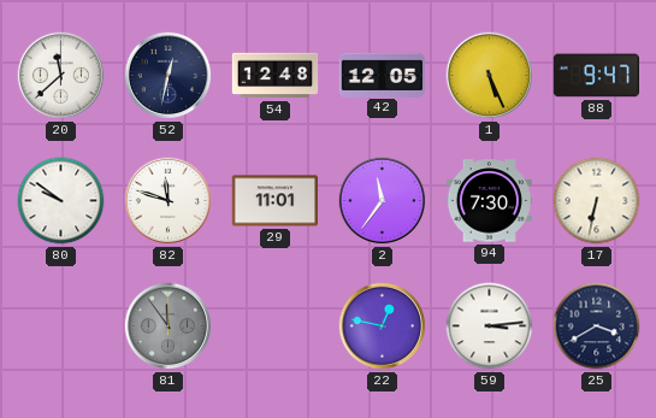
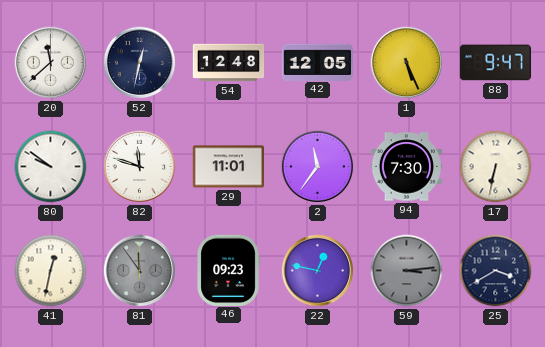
41: none -> 12:32
46: none -> 09:23
59 dial: white -> grey
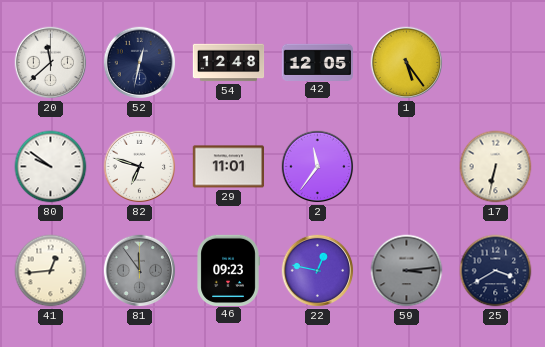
1: 5:26 -> 5:24
88: 9:47 -> none
82: 11:48 -> 6:48
94: 7:30 -> none
41: 12:32 -> 12:44
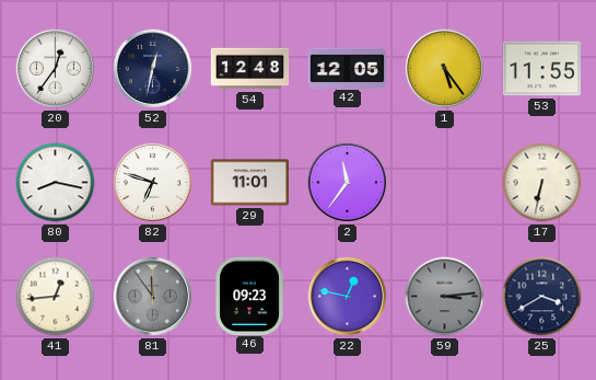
20: 11:38 -> 12:36
53: none -> 11:55
80: 9:51 -> 8:17
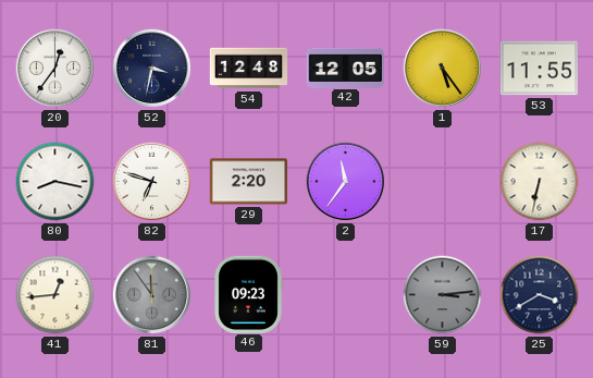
52: 12:32 -> 3:32
29: 11:01 -> 2:20
22: 12:47 -> none
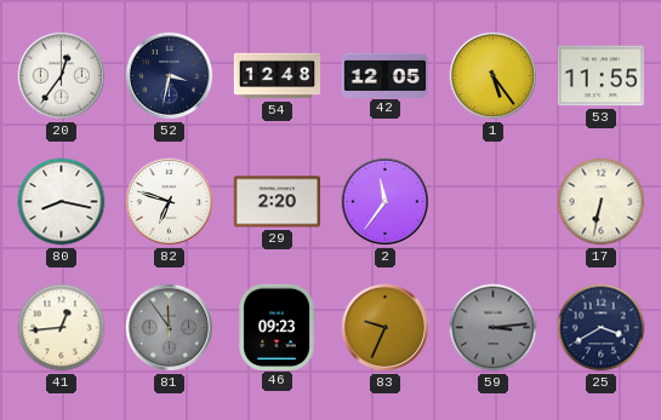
83: none -> 9:34
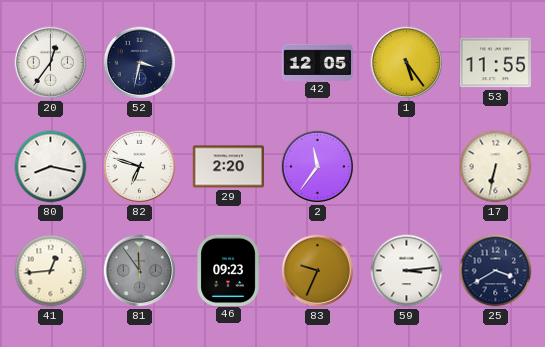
54: 12:48 -> none
59 dial: grey -> white
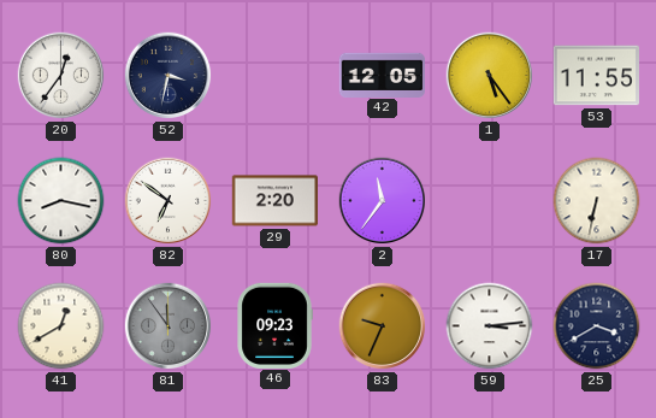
82: 6:48 -> 6:51
41: 12:44 -> 12:40
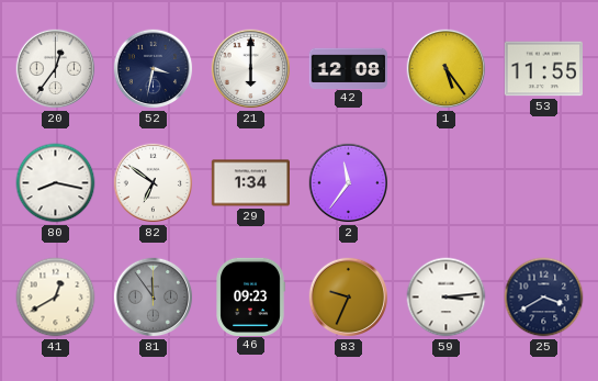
21: none -> 6:00
42: 12:05 -> 12:08
29: 2:20 -> 1:34
17: 6:32 -> none
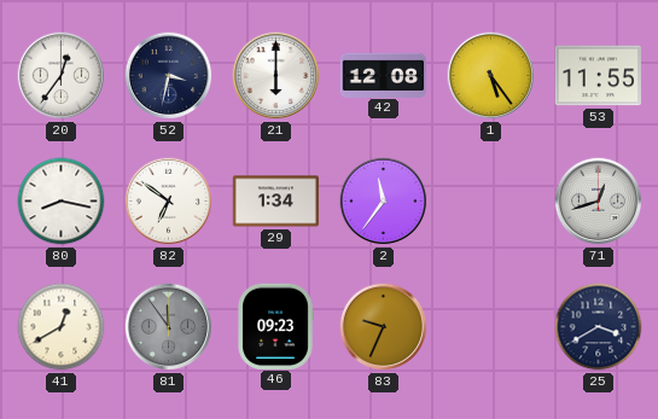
71: none -> 12:42
59: 3:14 -> none
